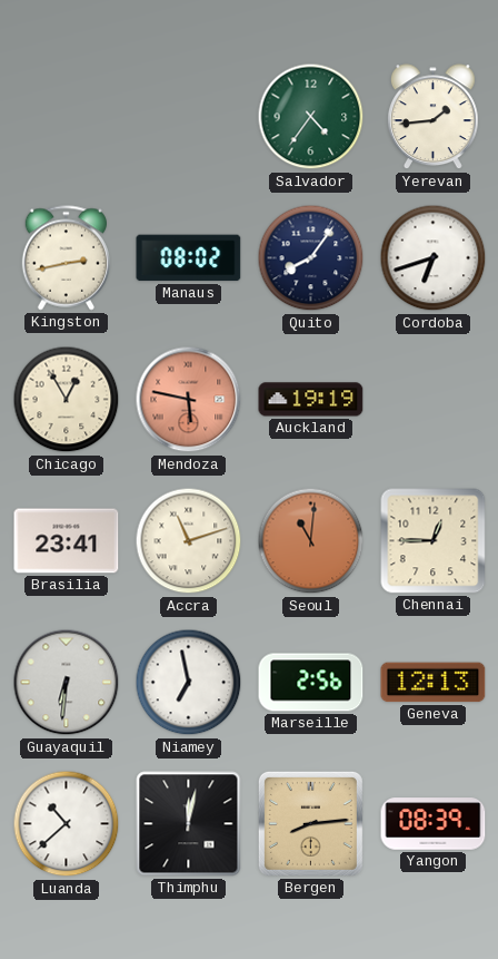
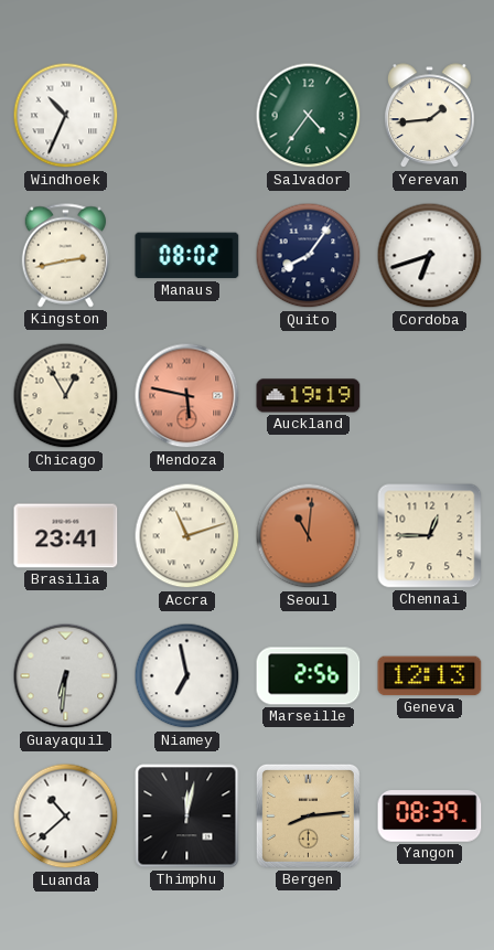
Windhoek: none -> 10:34
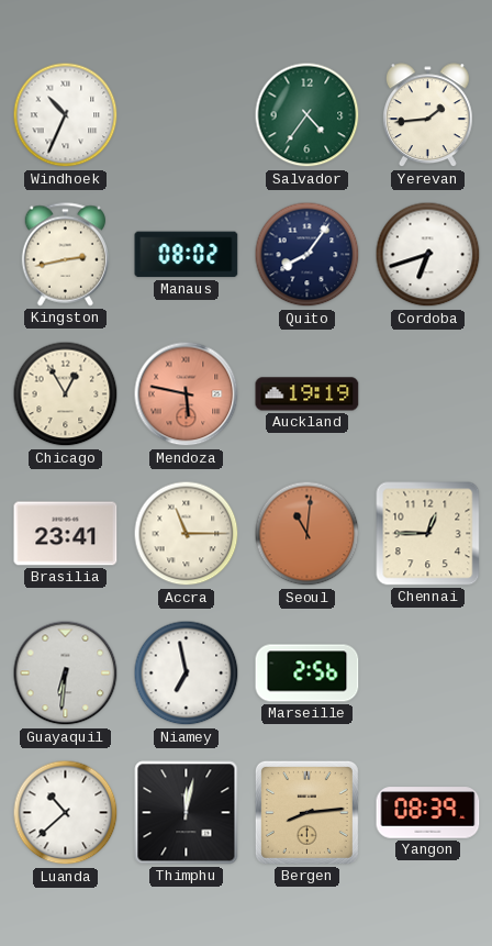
Accra: 11:12 -> 11:15
Geneva: 12:13 -> none
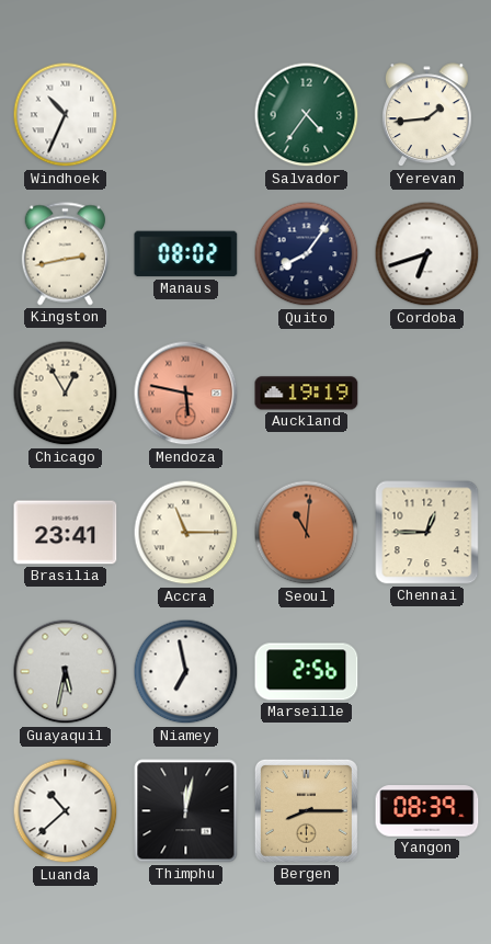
Guayaquil: 6:31 -> 5:32
Bergen: 8:14 -> 8:15
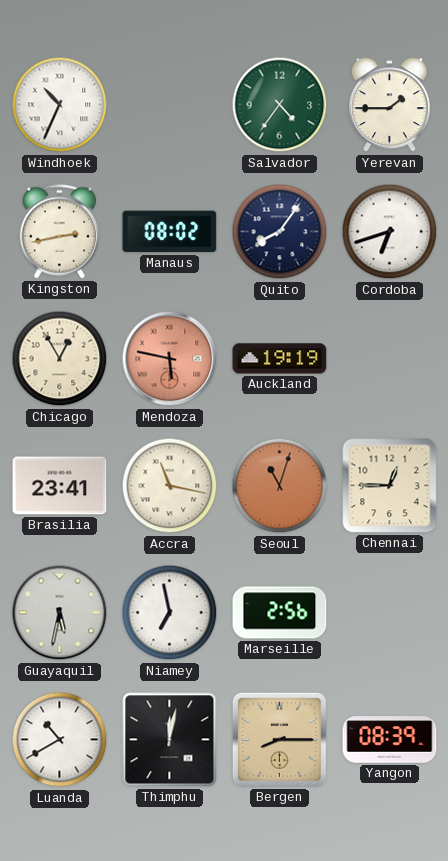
Yerevan: 1:44 -> 1:45
Accra: 11:15 -> 11:17
Seoul: 11:01 -> 11:03
Luanda: 10:38 -> 10:40
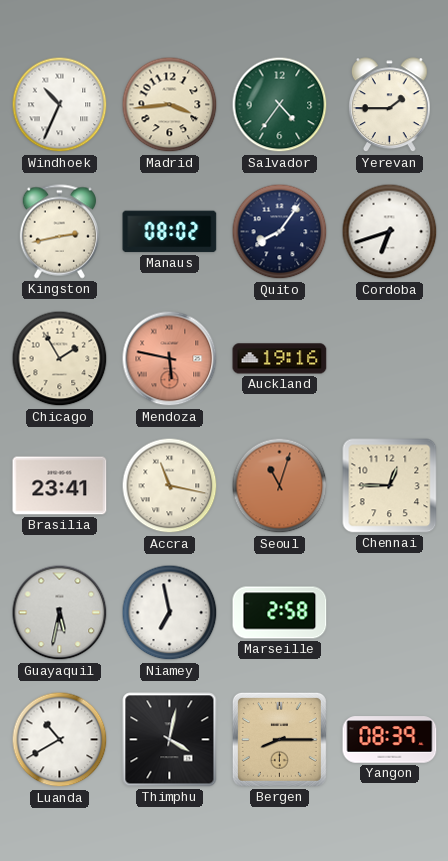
Madrid: none -> 3:44
Chicago: 12:55 -> 1:55
Auckland: 19:19 -> 19:16
Marseille: 2:56 -> 2:58
Thimphu: 12:02 -> 4:02
